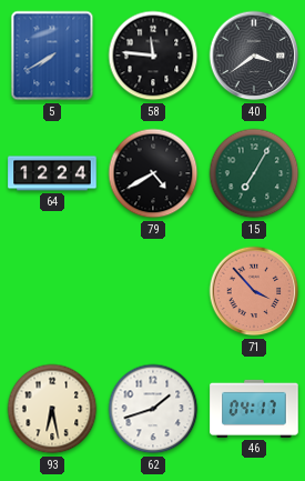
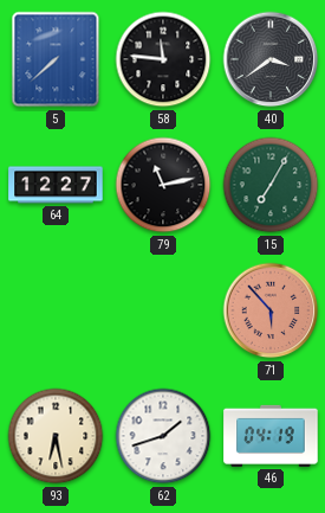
5: 7:40 -> 7:38
64: 12:24 -> 12:27
79: 4:40 -> 11:13
71: 3:53 -> 5:53
46: 04:17 -> 04:19
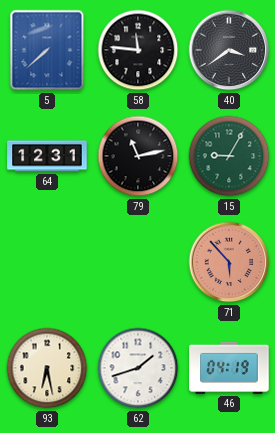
64: 12:27 -> 12:31
15: 7:05 -> 9:05
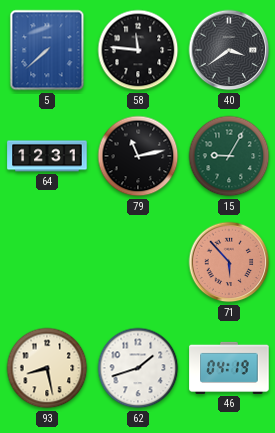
93: 6:28 -> 8:28
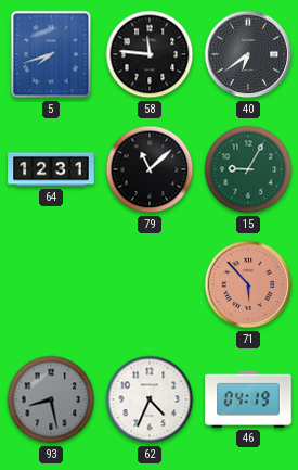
5: 7:38 -> 7:42
40: 3:39 -> 6:39
79: 11:13 -> 11:08
93 dial: cream -> grey
62: 1:42 -> 4:34
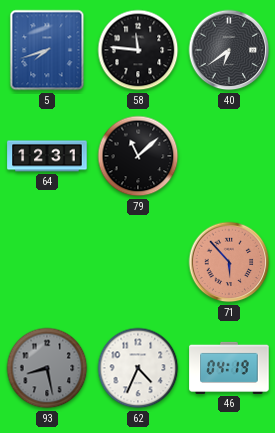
15: 9:05 -> none
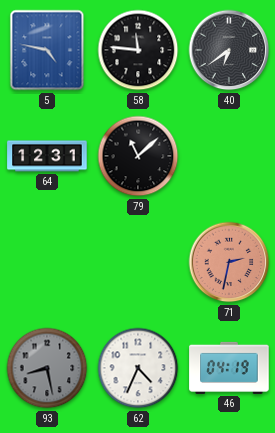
5: 7:42 -> 4:47
71: 5:53 -> 2:32
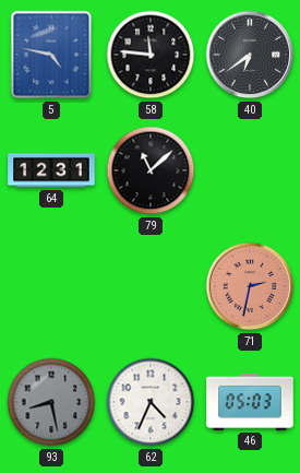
46: 04:19 -> 05:03
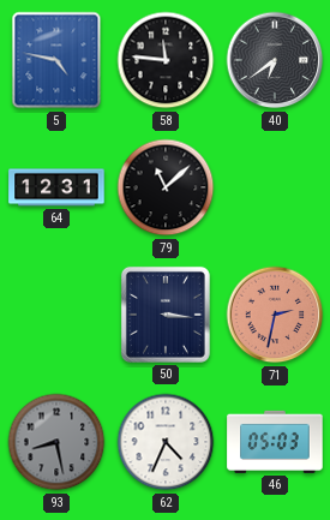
50: none -> 3:16
